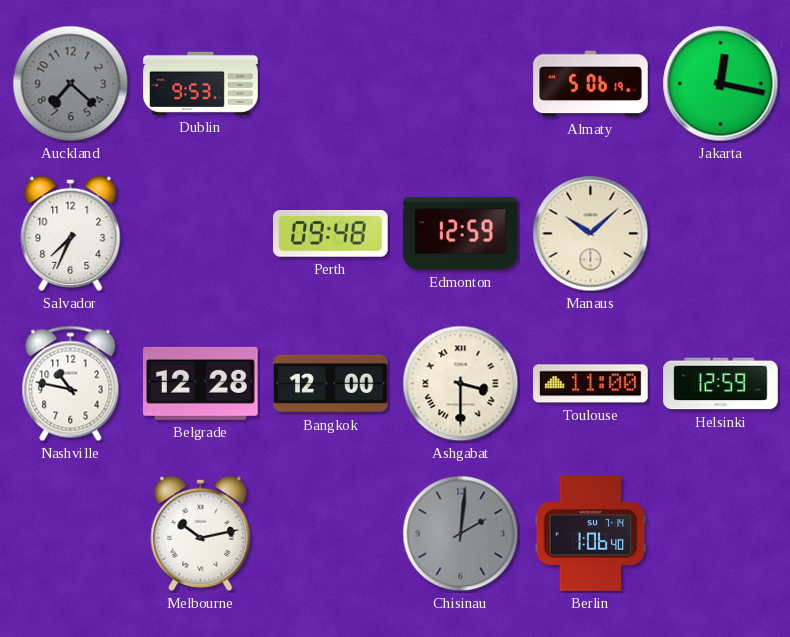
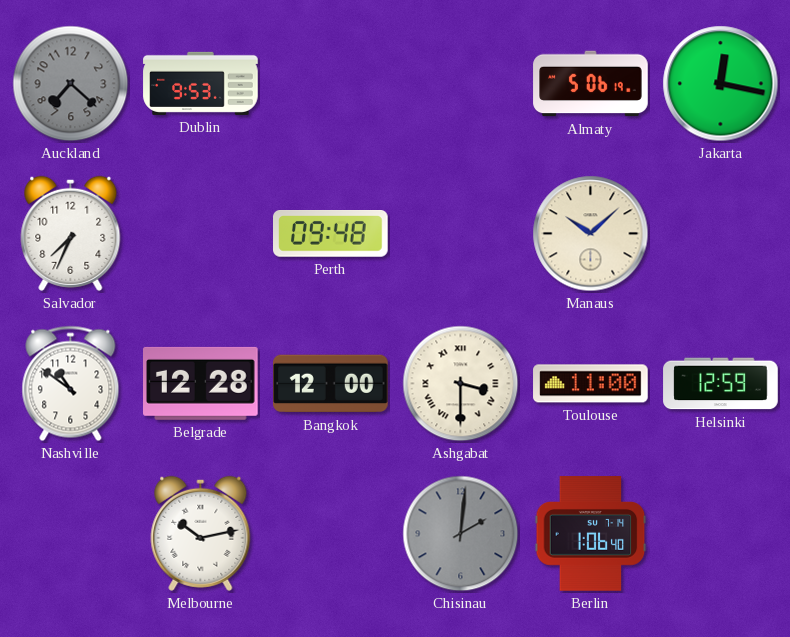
Edmonton: 12:59 -> none
Nashville: 10:47 -> 10:51
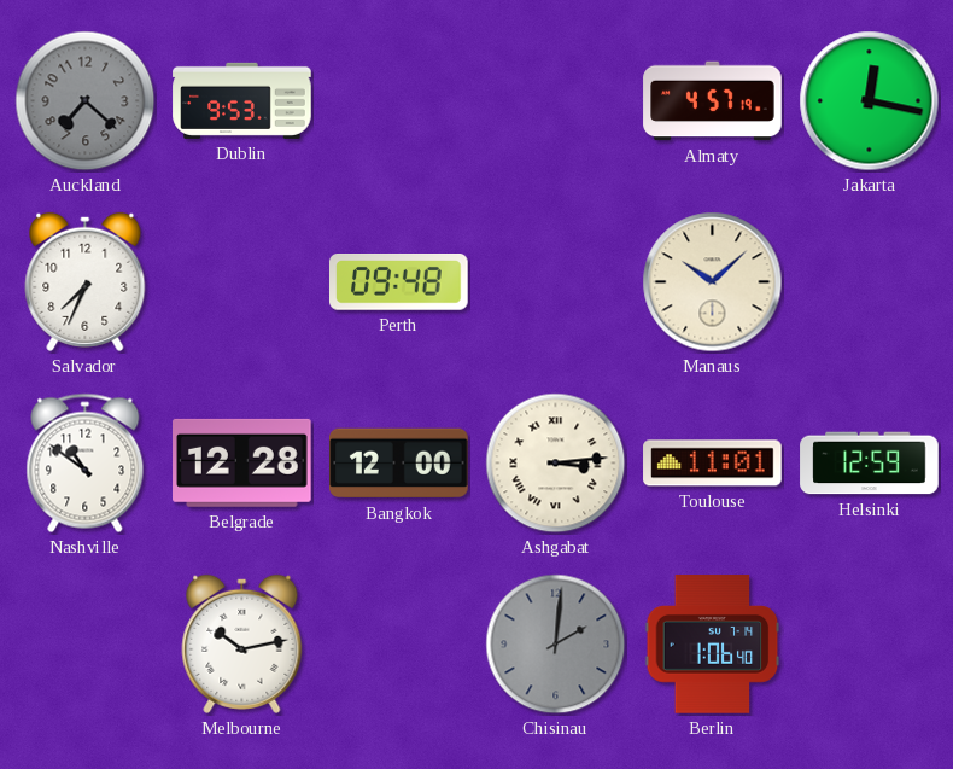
Almaty: 5:06 -> 4:57
Ashgabat: 3:30 -> 3:14
Toulouse: 11:00 -> 11:01
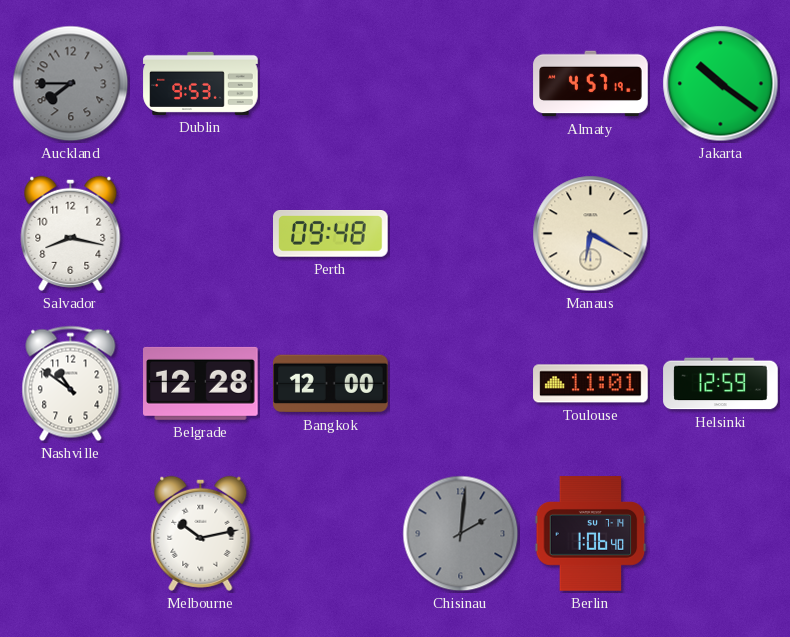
Auckland: 7:22 -> 7:45
Jakarta: 12:17 -> 10:21
Salvador: 7:34 -> 8:17
Manaus: 10:08 -> 6:20
Ashgabat: 3:14 -> none
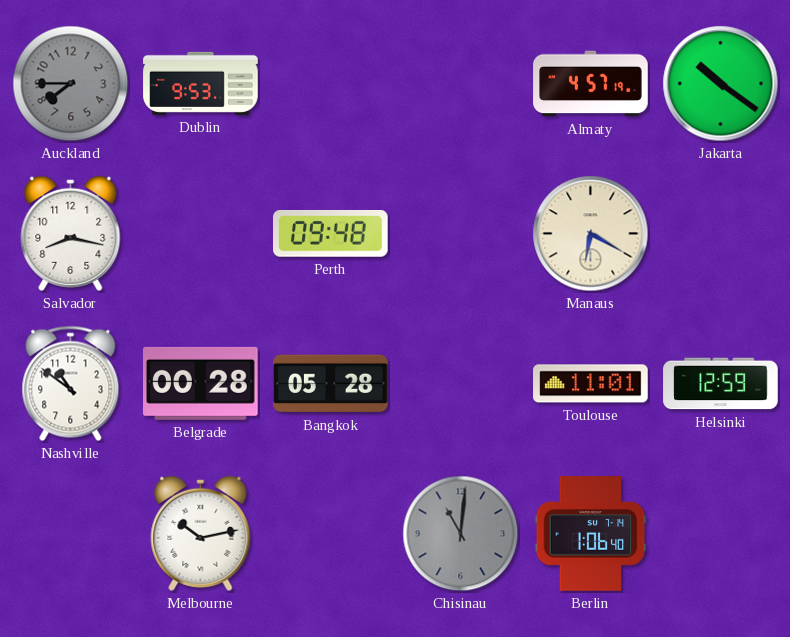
Belgrade: 12:28 -> 00:28
Bangkok: 12:00 -> 05:28
Chisinau: 2:01 -> 11:01
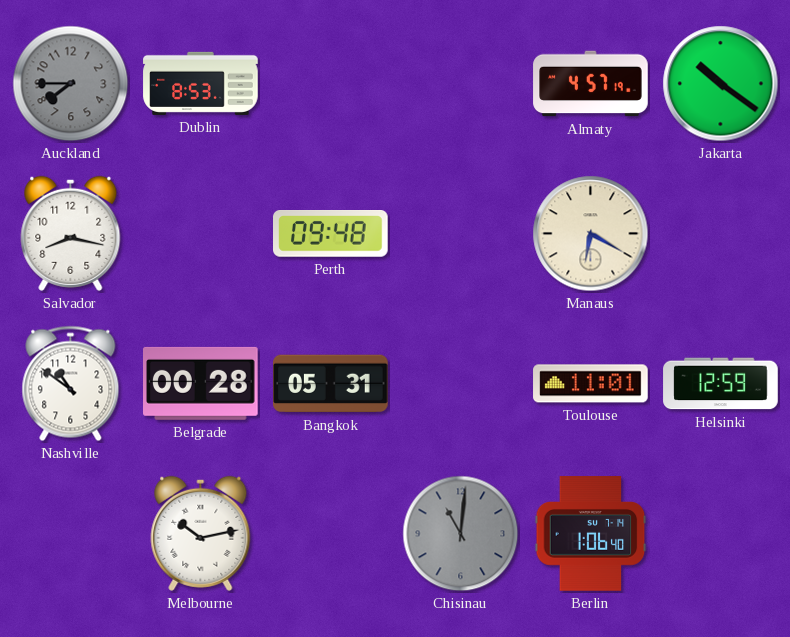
Dublin: 9:53 -> 8:53
Bangkok: 05:28 -> 05:31
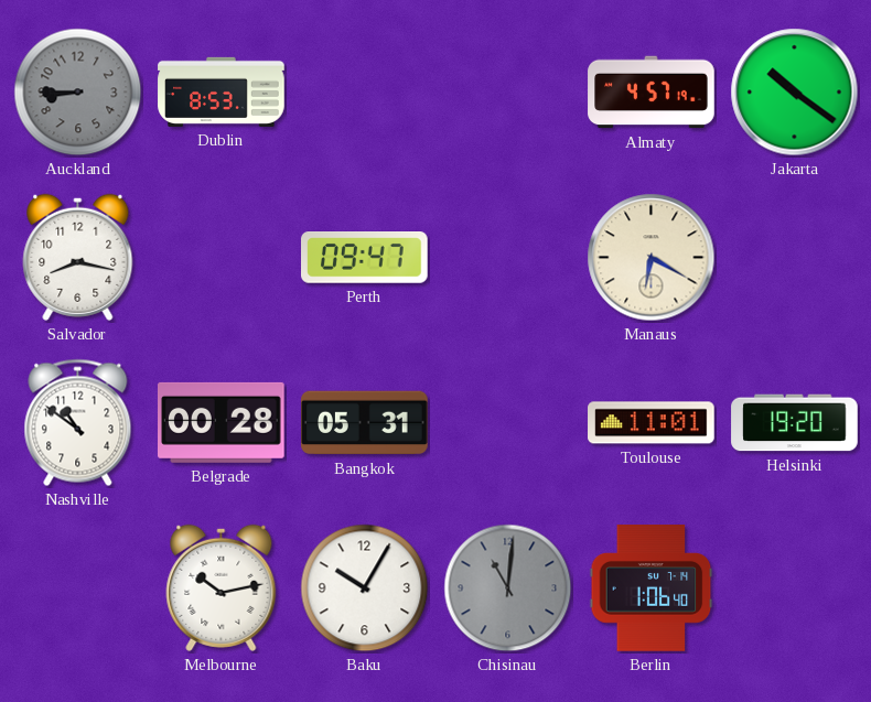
Auckland: 7:45 -> 8:45
Perth: 09:48 -> 09:47
Helsinki: 12:59 -> 19:20
Baku: none -> 10:05
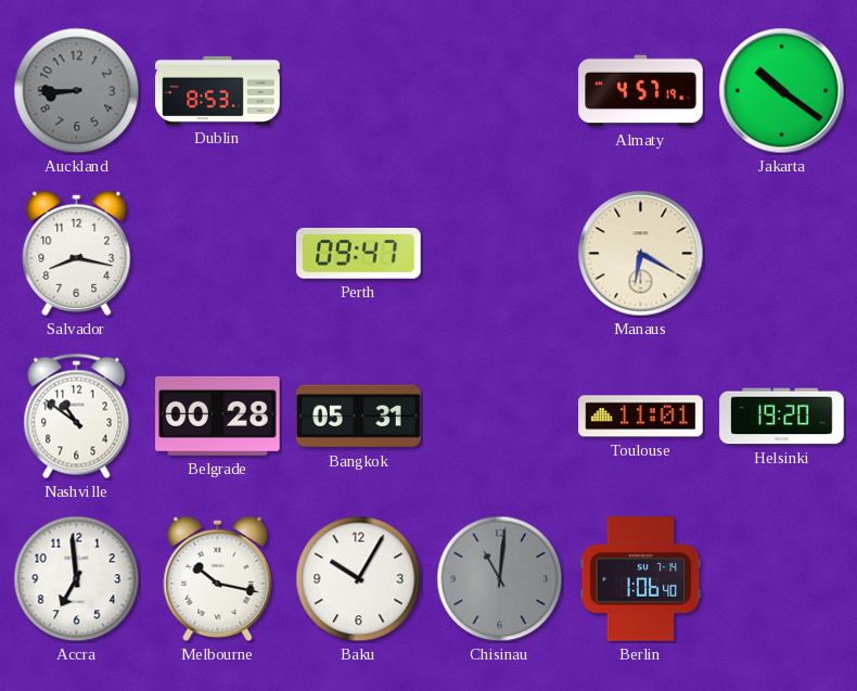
Accra: none -> 6:59
Melbourne: 10:13 -> 10:17
